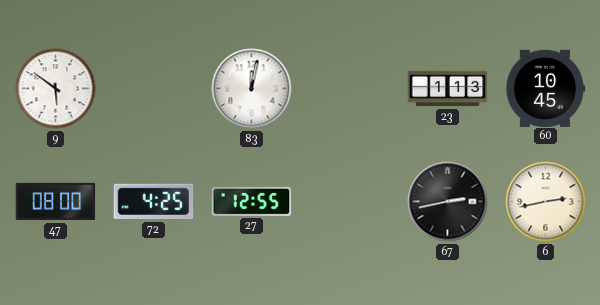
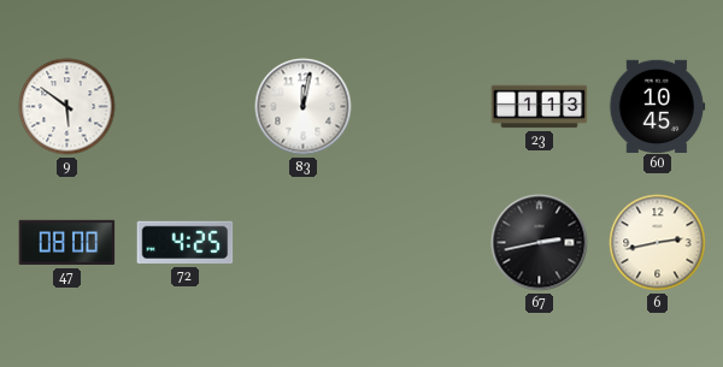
27: 12:55 -> none
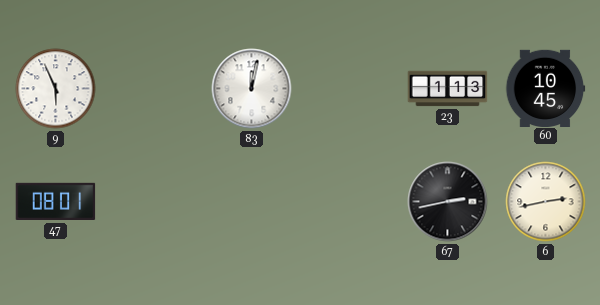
9: 5:51 -> 5:56
47: 08:00 -> 08:01
72: 4:25 -> none
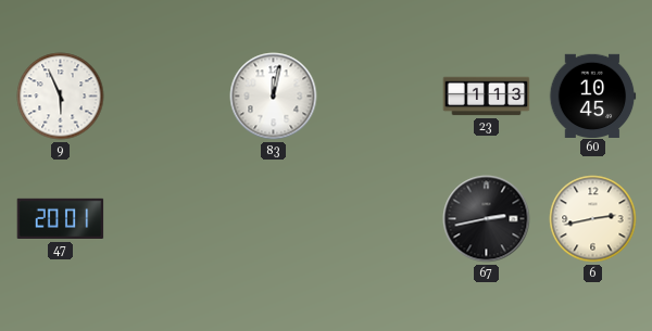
47: 08:01 -> 20:01
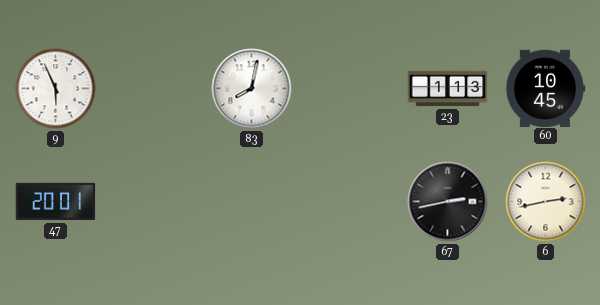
83: 12:02 -> 8:02
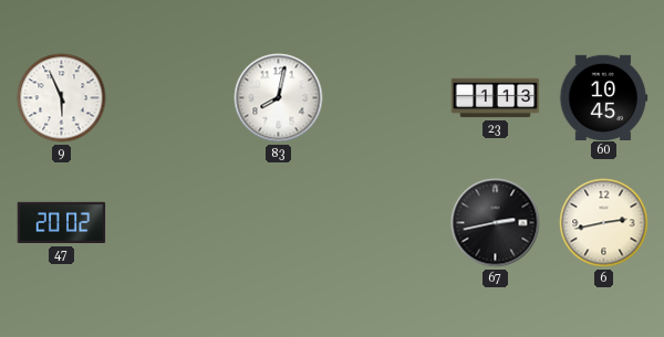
47: 20:01 -> 20:02
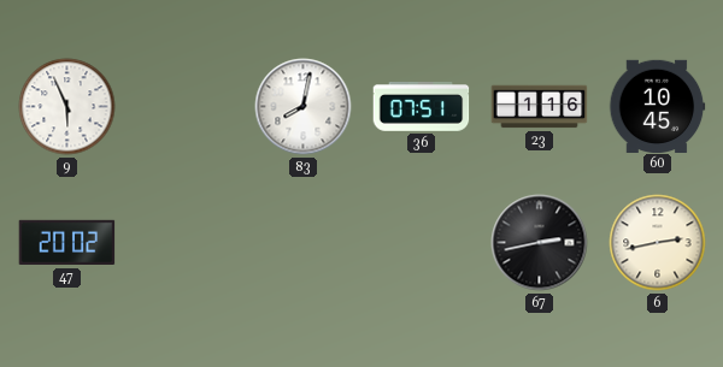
36: none -> 07:51
23: 1:13 -> 1:16
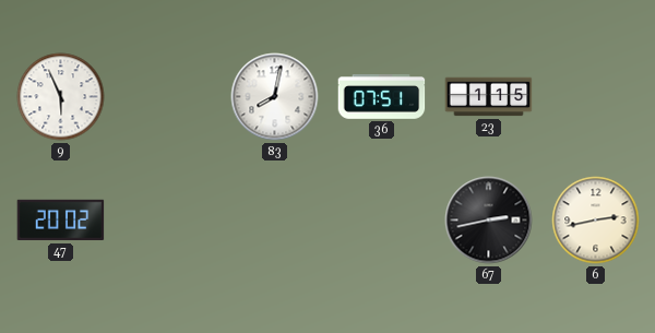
23: 1:16 -> 1:15
60: 10:45 -> none
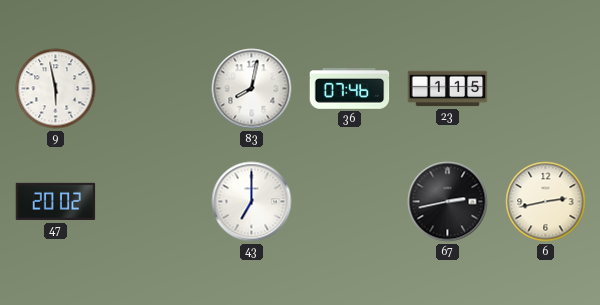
9: 5:56 -> 5:58
36: 07:51 -> 07:46
43: none -> 7:00
